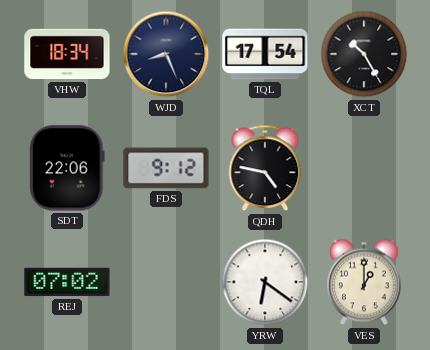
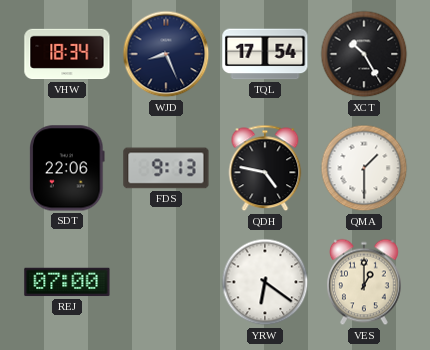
FDS: 9:12 -> 9:13
QMA: none -> 1:30
REJ: 07:02 -> 07:00
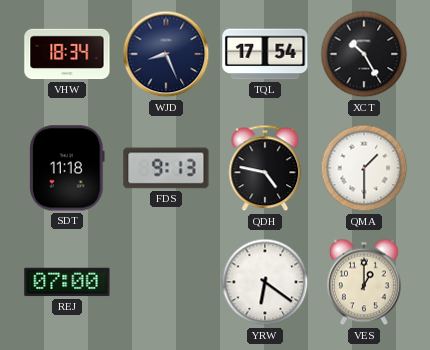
SDT: 22:06 -> 11:18
